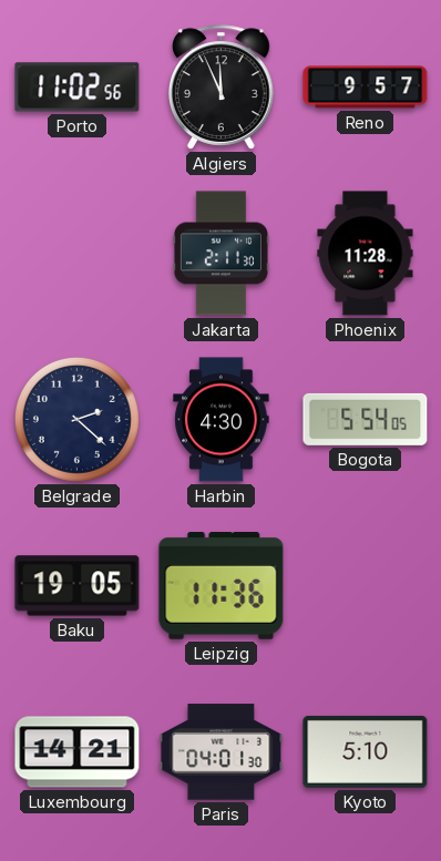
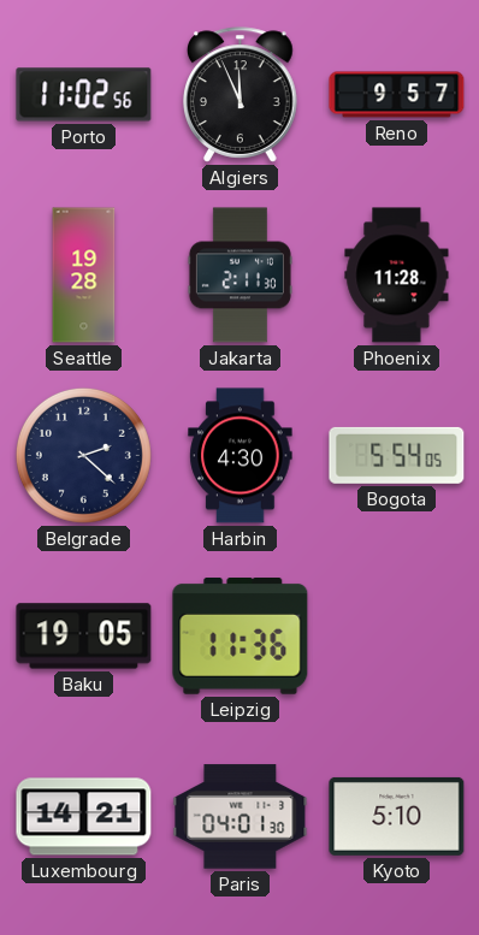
Seattle: none -> 19:28
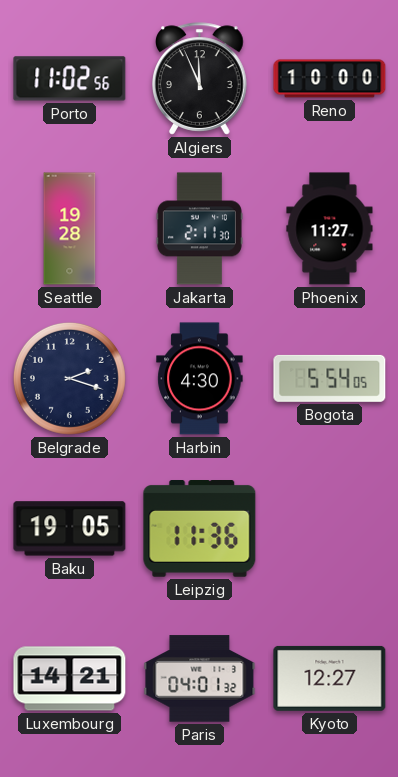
Reno: 9:57 -> 10:00
Phoenix: 11:28 -> 11:27
Belgrade: 2:22 -> 2:18
Paris: 04:01:30 -> 04:01:32
Kyoto: 5:10 -> 12:27
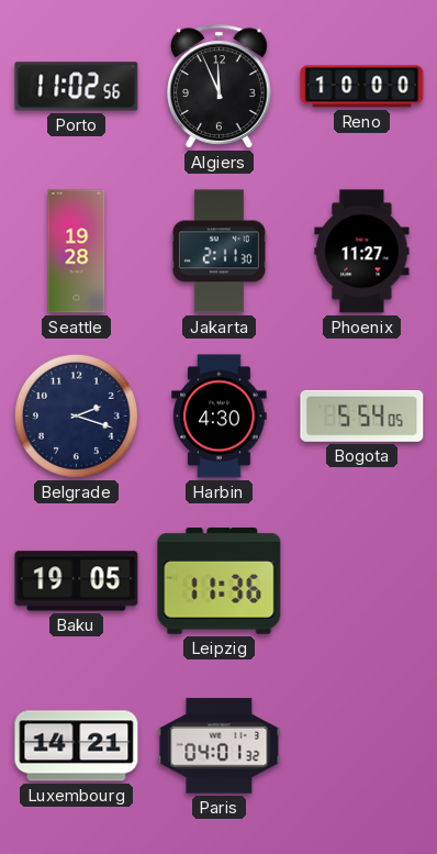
Kyoto: 12:27 -> none
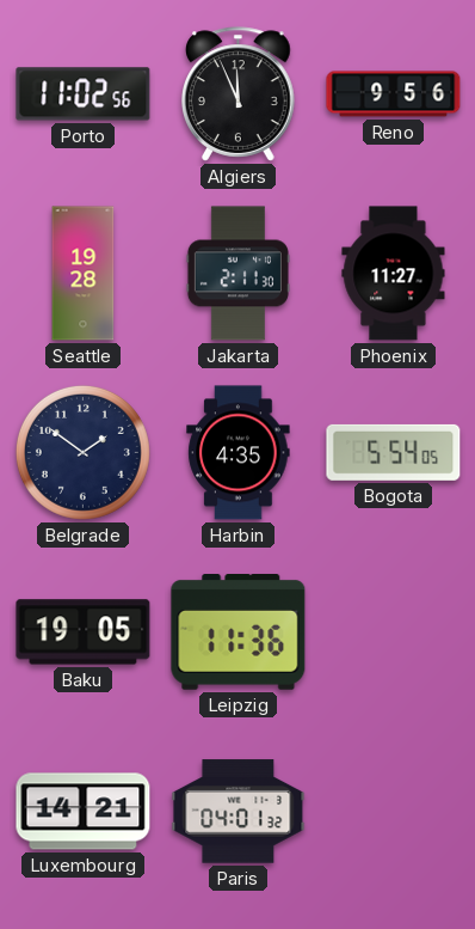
Reno: 10:00 -> 9:56
Belgrade: 2:18 -> 1:51
Harbin: 4:30 -> 4:35
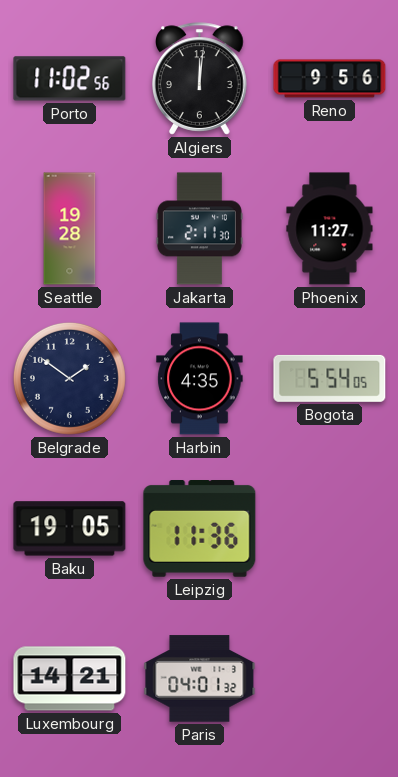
Algiers: 11:56 -> 12:01
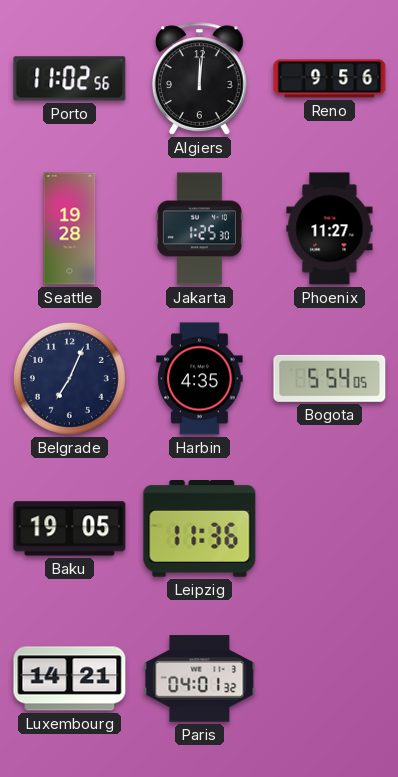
Jakarta: 2:11 -> 1:25
Belgrade: 1:51 -> 7:04
